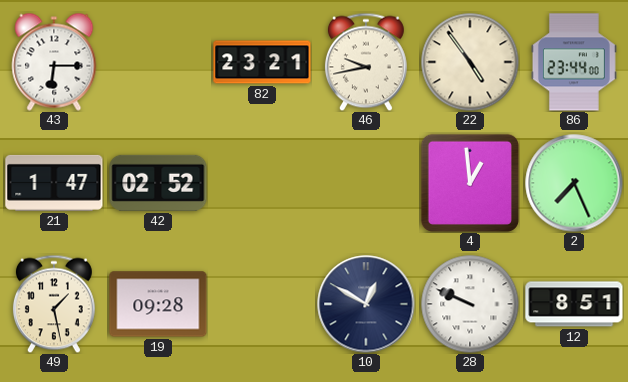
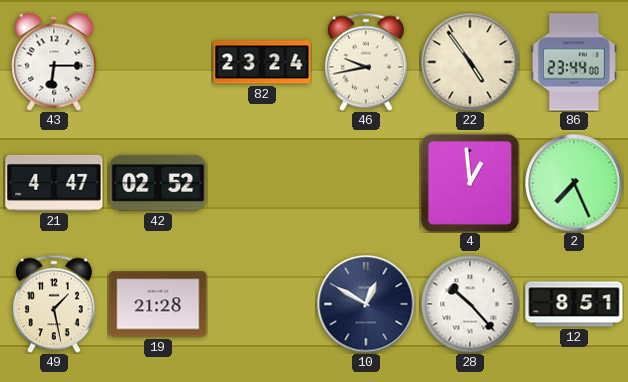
82: 23:21 -> 23:24
21: 1:47 -> 4:47
19: 09:28 -> 21:28
28: 9:49 -> 10:23
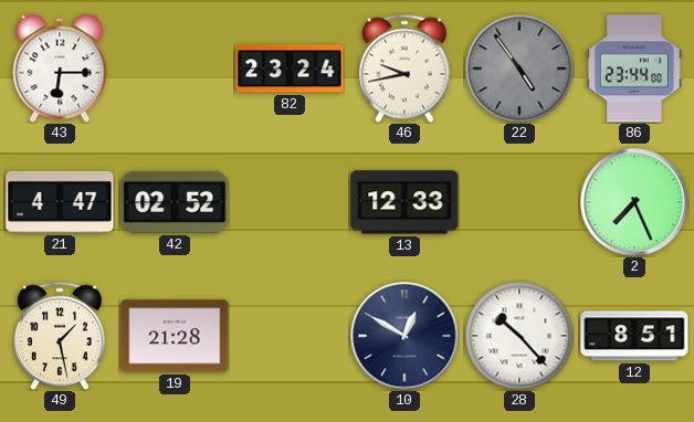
22 dial: cream -> grey
13: none -> 12:33
4: 12:59 -> none
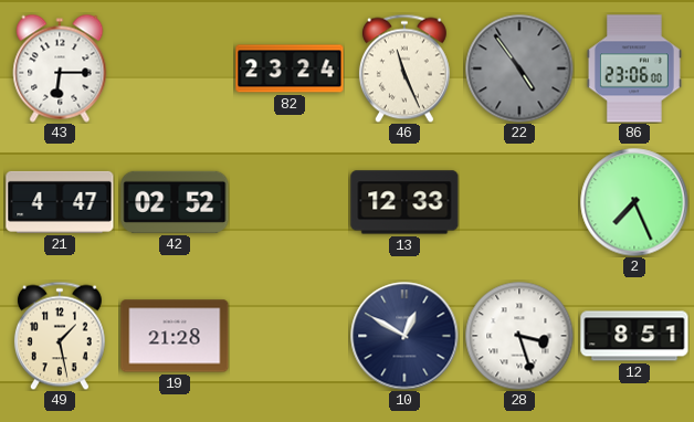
46: 9:43 -> 11:26
86: 23:44 -> 23:06
28: 10:23 -> 3:27
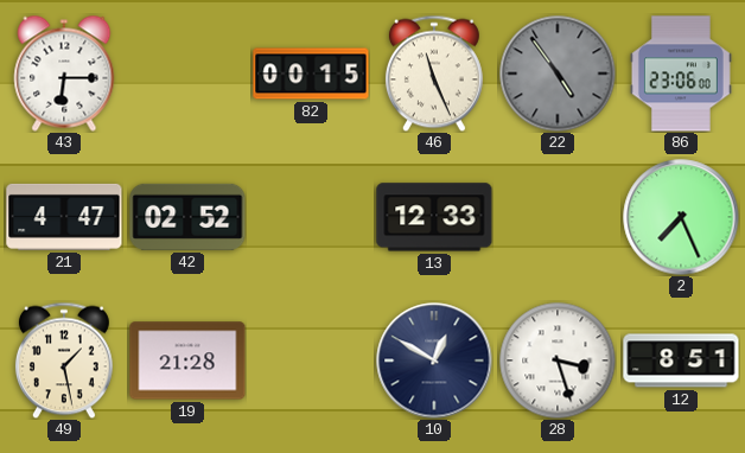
82: 23:24 -> 00:15
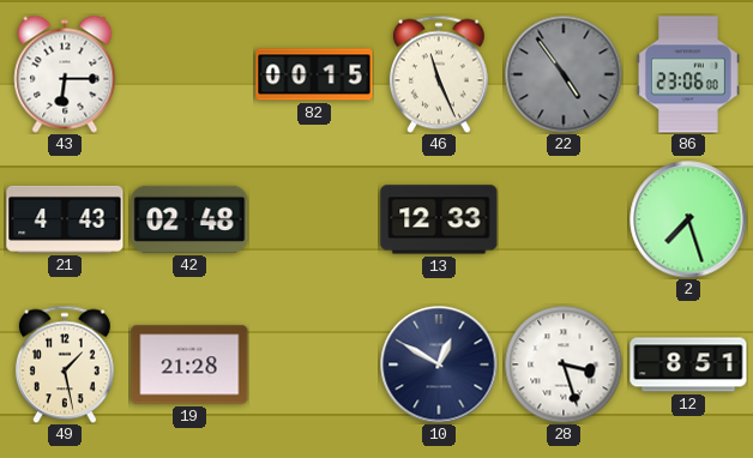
21: 4:47 -> 4:43
42: 02:52 -> 02:48
2: 7:26 -> 7:27
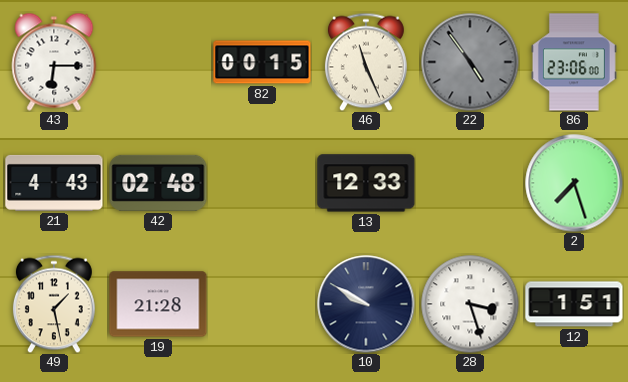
10: 12:50 -> 9:50
12: 8:51 -> 1:51
